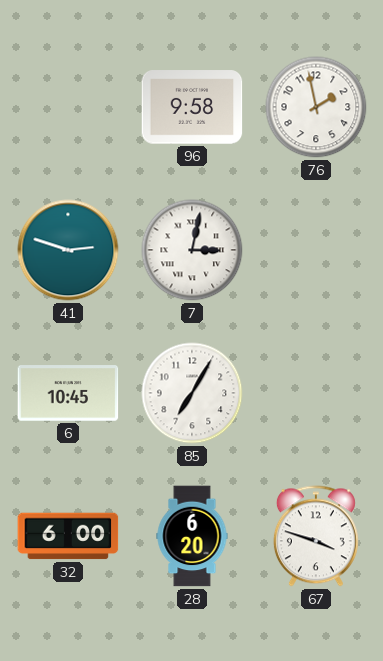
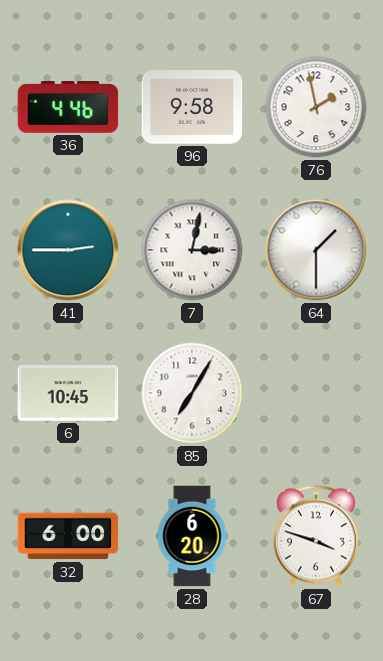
36: none -> 4:46
41: 2:48 -> 2:45
64: none -> 1:30
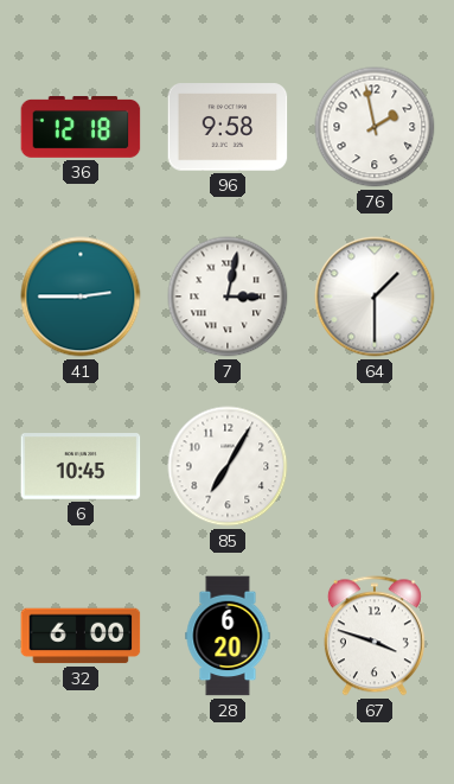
36: 4:46 -> 12:18
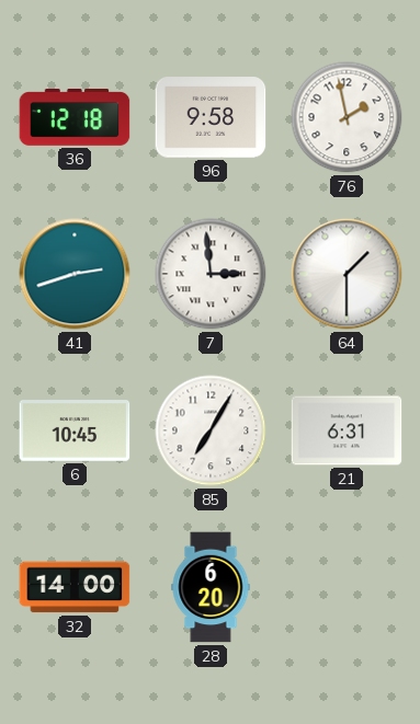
41: 2:45 -> 2:42
7: 3:02 -> 2:59
21: none -> 6:31
32: 6:00 -> 14:00
67: 3:48 -> none
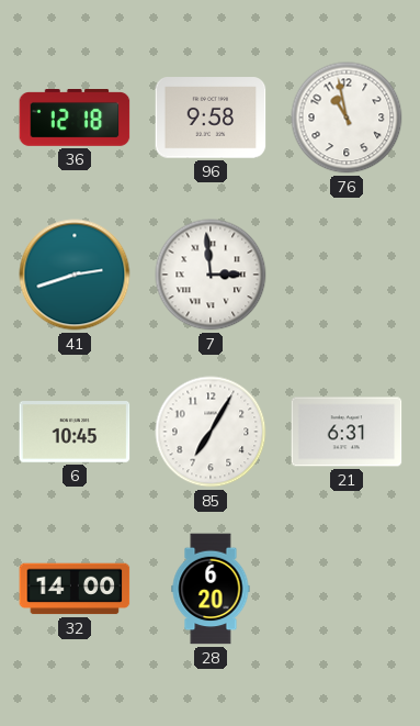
76: 1:58 -> 10:58
64: 1:30 -> none
